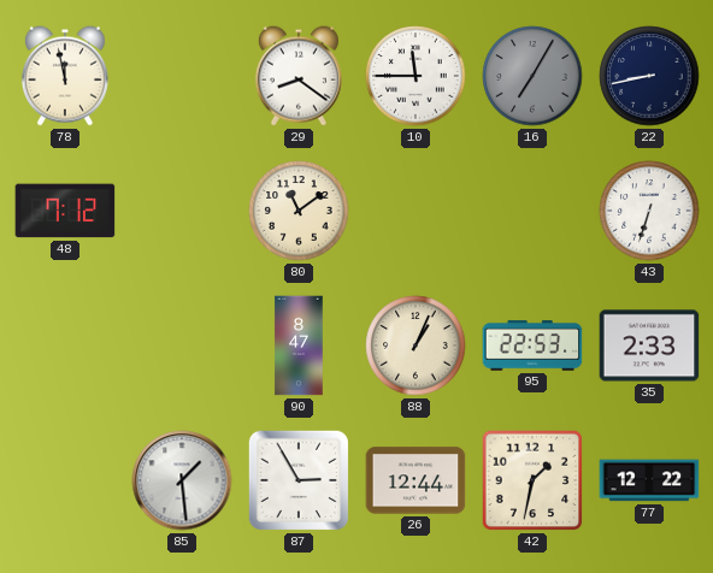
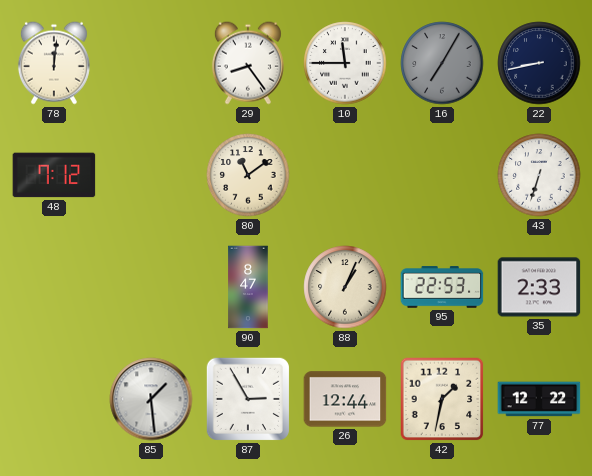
78: 11:58 -> 12:01
29: 8:21 -> 8:24
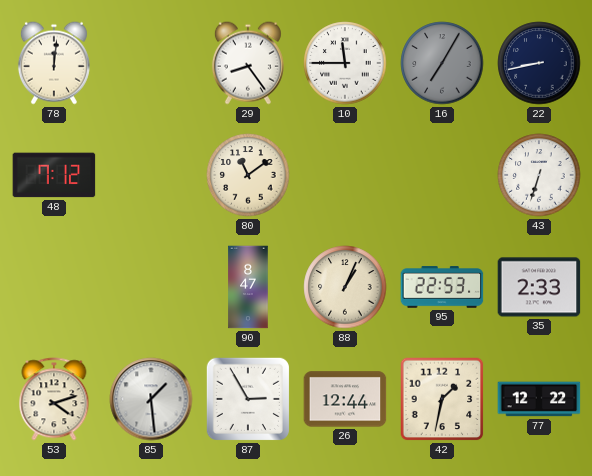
53: none -> 4:12
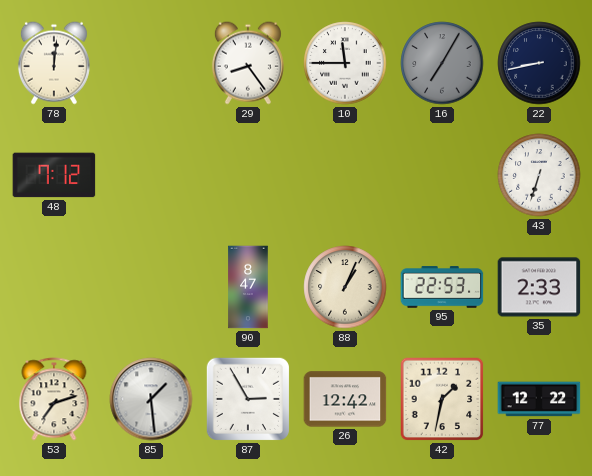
80: 11:09 -> none
53: 4:12 -> 7:12
26: 12:44 -> 12:42
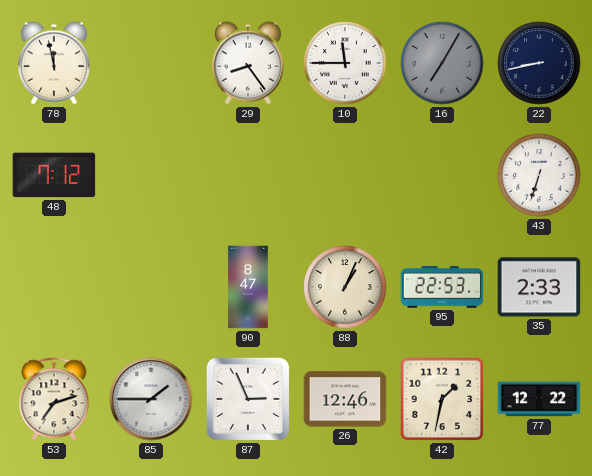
78: 12:01 -> 11:58
85: 1:29 -> 1:45
87: 2:55 -> 2:56
26: 12:42 -> 12:46
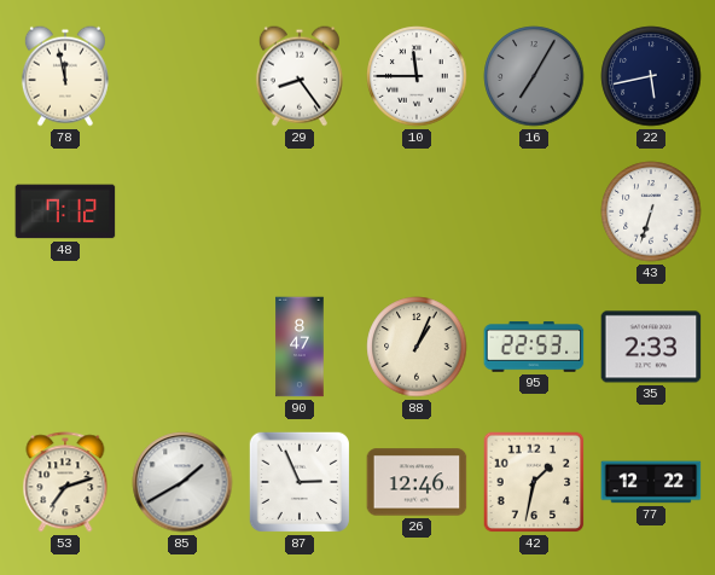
22: 8:43 -> 5:43
85: 1:45 -> 1:40
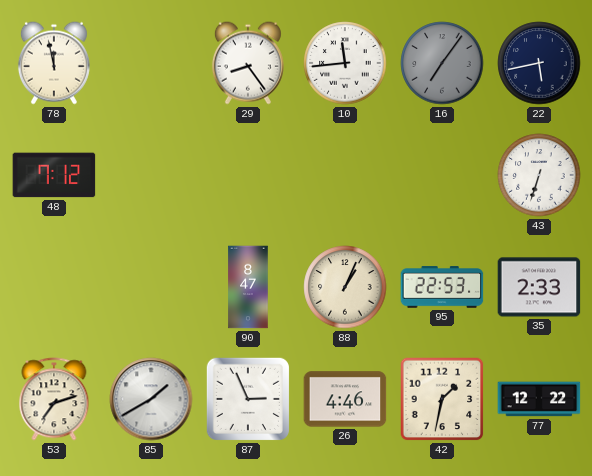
10: 11:45 -> 11:44
16: 7:05 -> 7:06
26: 12:46 -> 4:46
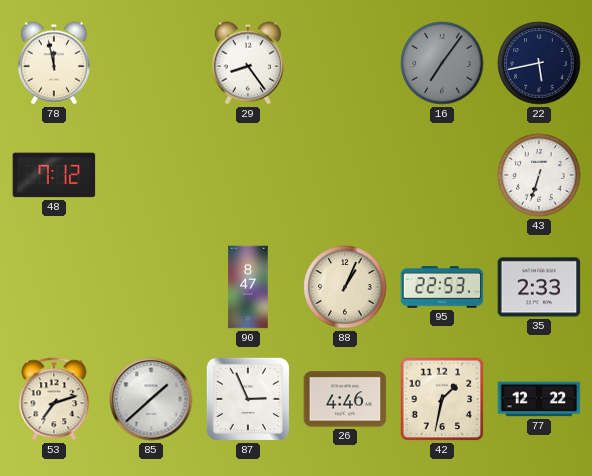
10: 11:44 -> none
85: 1:40 -> 1:38
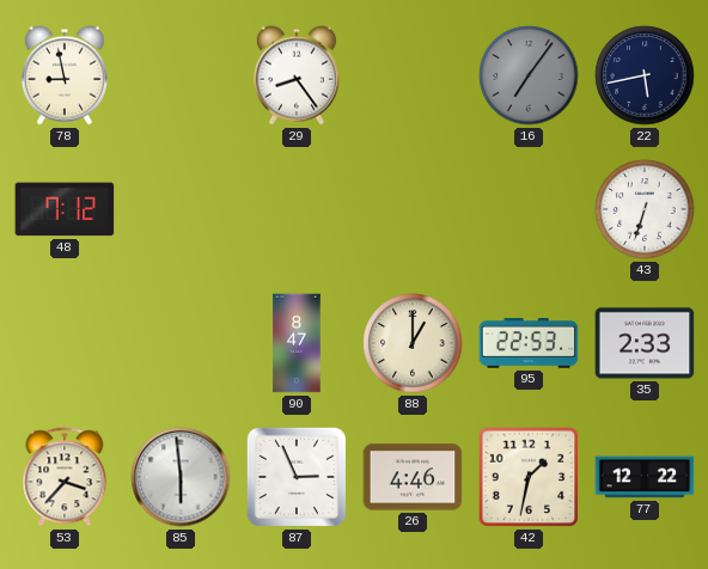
78: 11:58 -> 8:58
88: 1:04 -> 1:00
53: 7:12 -> 3:37
85: 1:38 -> 5:59
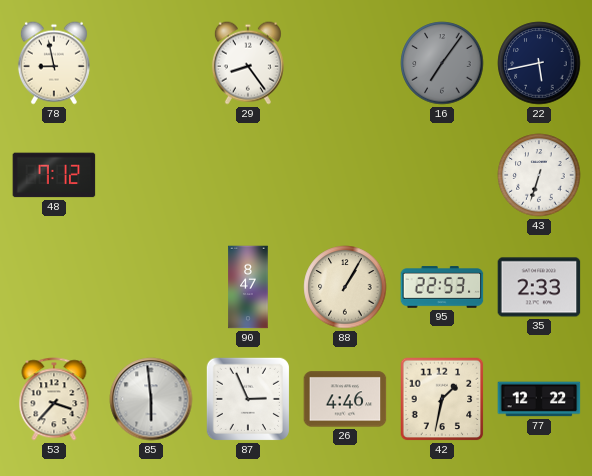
88: 1:00 -> 1:05
